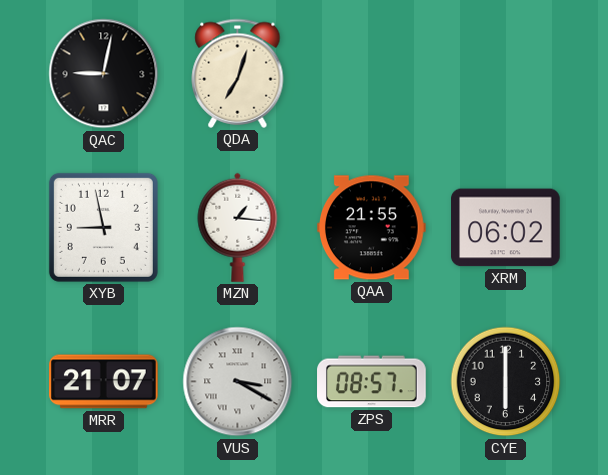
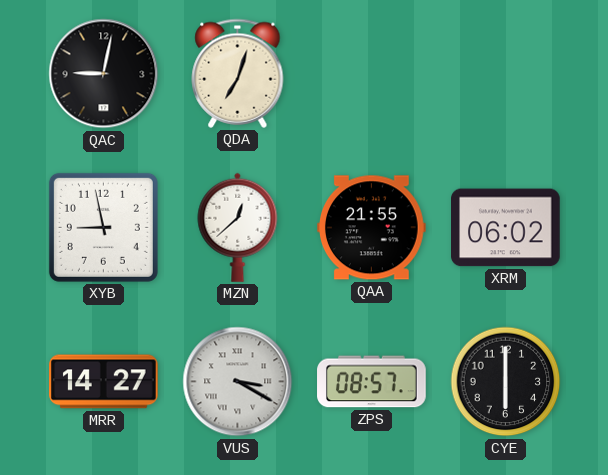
MZN: 1:16 -> 12:38
MRR: 21:07 -> 14:27
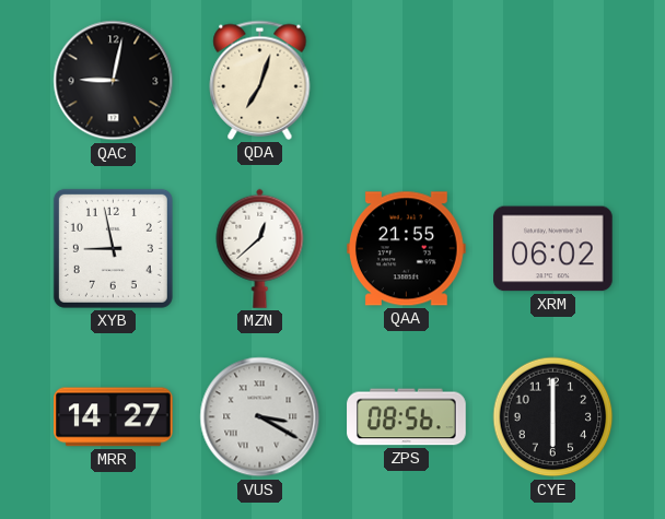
ZPS: 08:57 -> 08:56
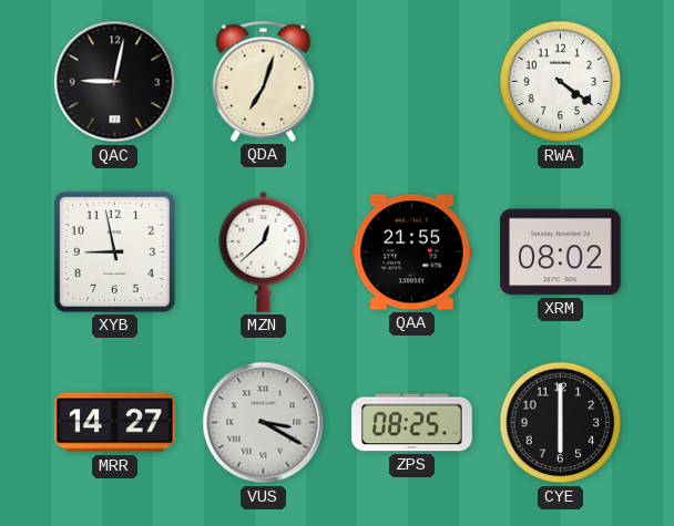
RWA: none -> 4:21
XRM: 06:02 -> 08:02
ZPS: 08:56 -> 08:25
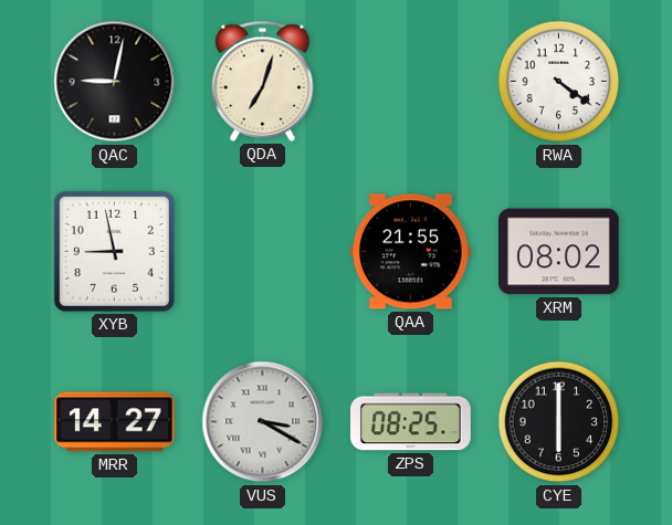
MZN: 12:38 -> none
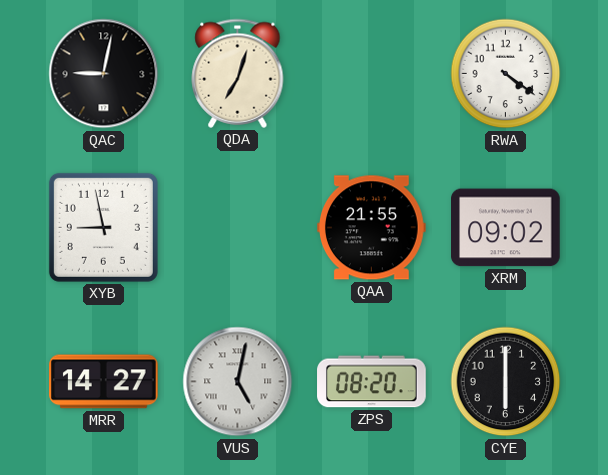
XRM: 08:02 -> 09:02
VUS: 3:20 -> 5:02
ZPS: 08:25 -> 08:20
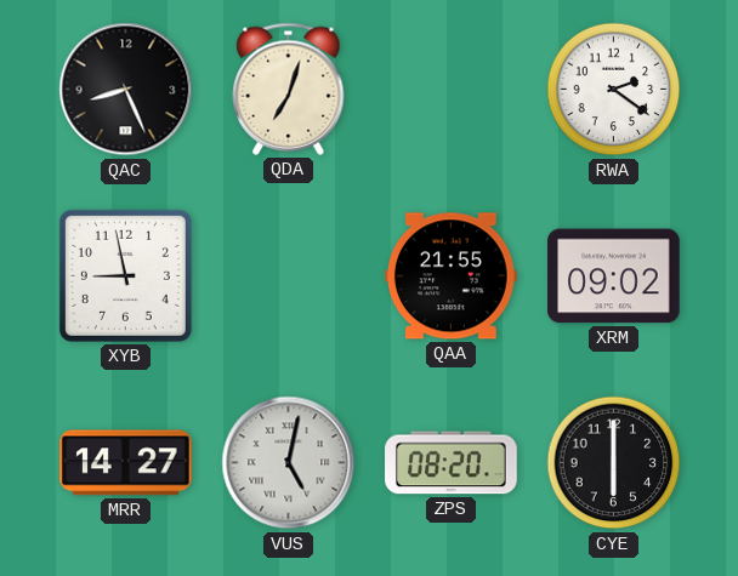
QAC: 9:02 -> 8:26
RWA: 4:21 -> 2:21
